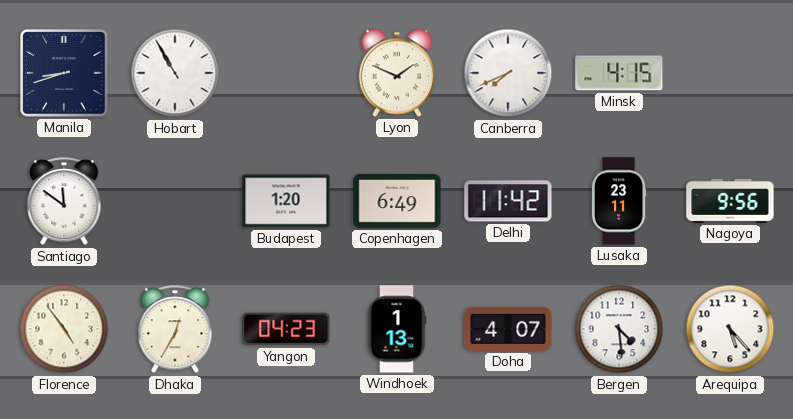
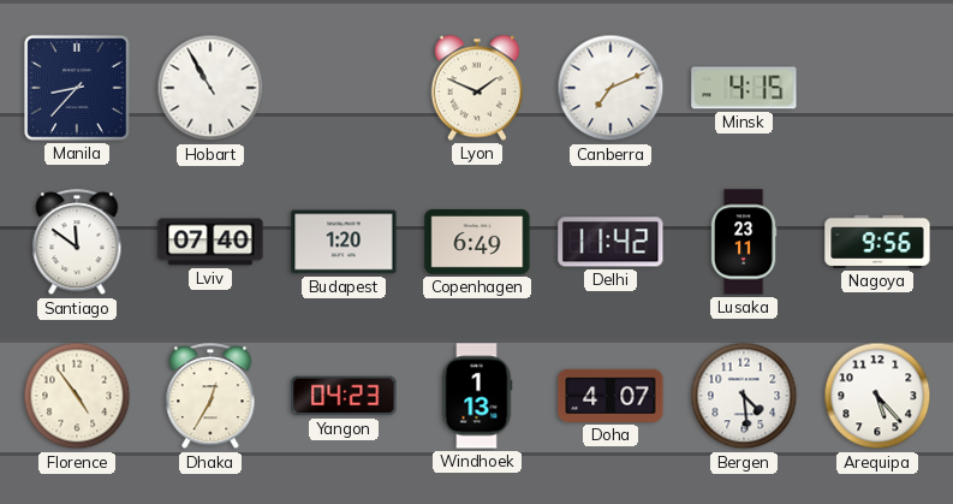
Manila: 8:42 -> 8:37
Canberra: 7:41 -> 7:11
Lviv: none -> 07:40
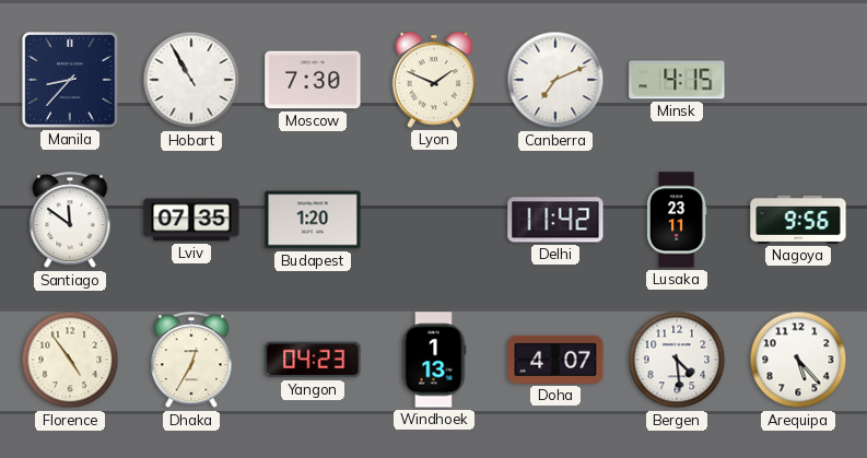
Moscow: none -> 7:30
Lviv: 07:40 -> 07:35
Copenhagen: 6:49 -> none
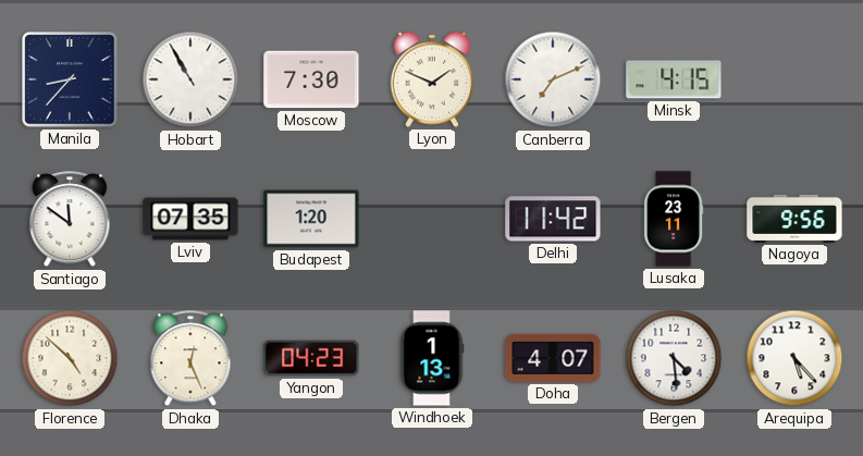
Florence: 4:54 -> 4:52
Dhaka: 12:35 -> 12:26
